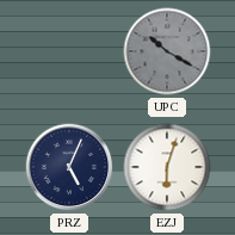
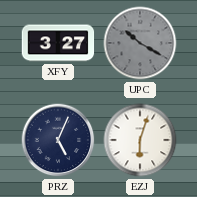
XFY: none -> 3:27
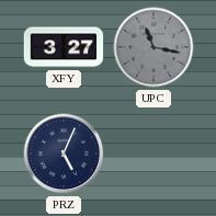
UPC: 10:20 -> 11:17
EZJ: 6:03 -> none
